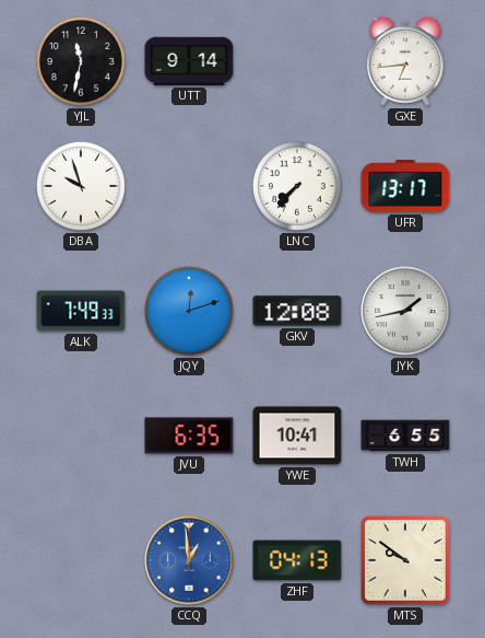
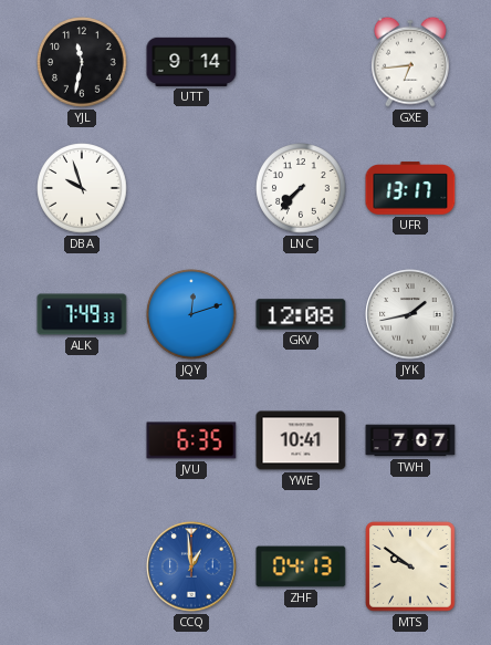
TWH: 6:55 -> 7:07
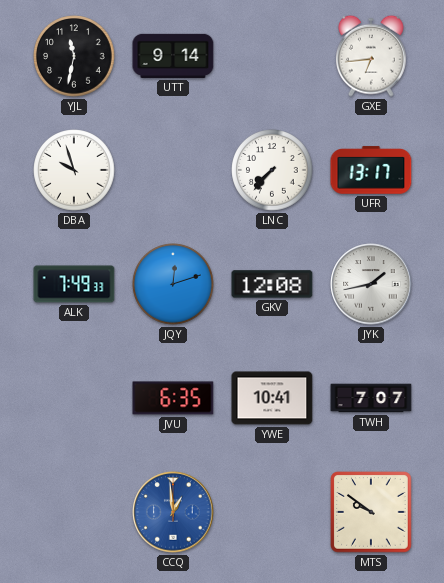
ZHF: 04:13 -> none
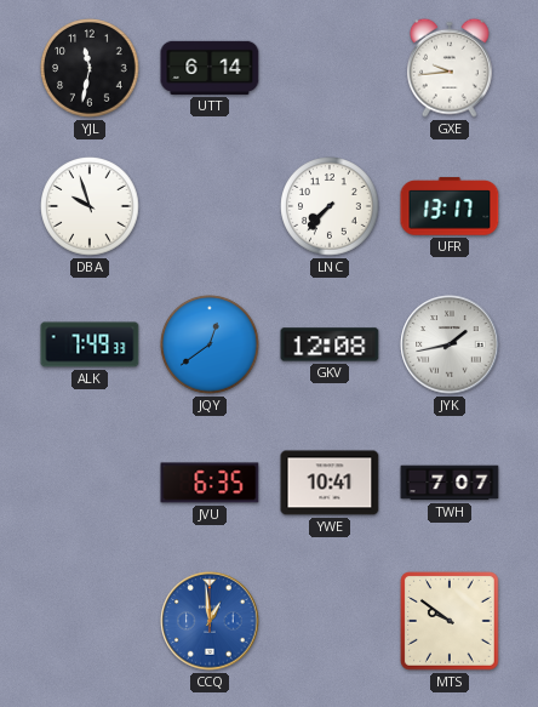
UTT: 9:14 -> 6:14
GXE: 6:44 -> 9:44
JQY: 12:12 -> 12:39
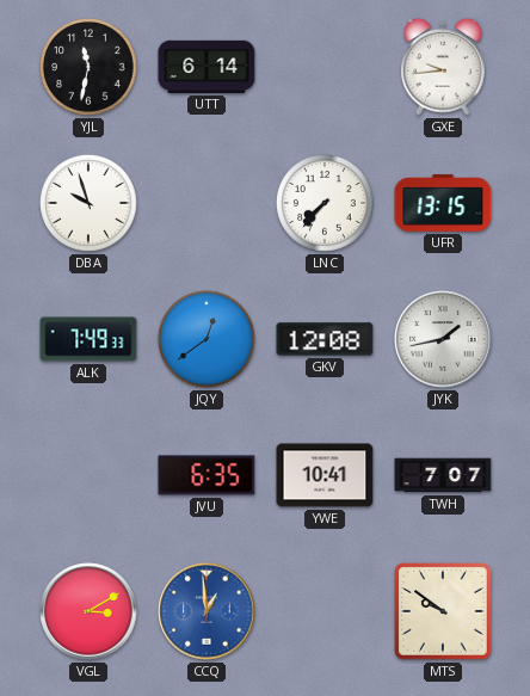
UFR: 13:17 -> 13:15
VGL: none -> 3:10
